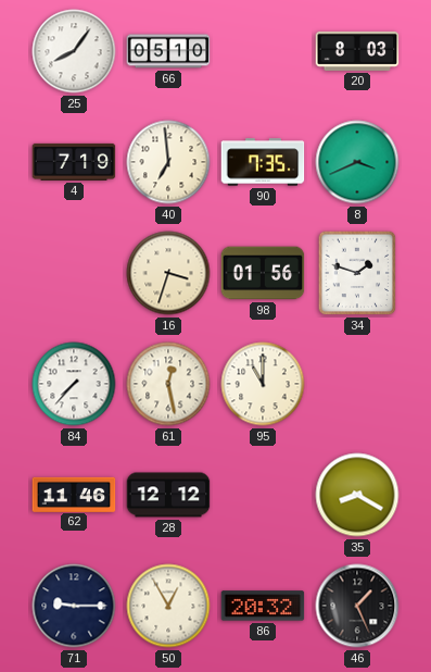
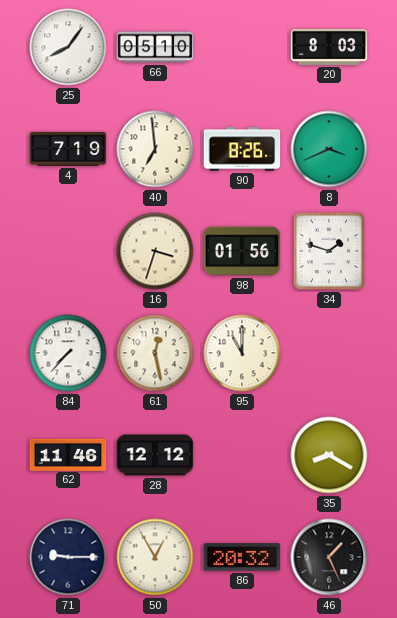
90: 7:35 -> 8:26
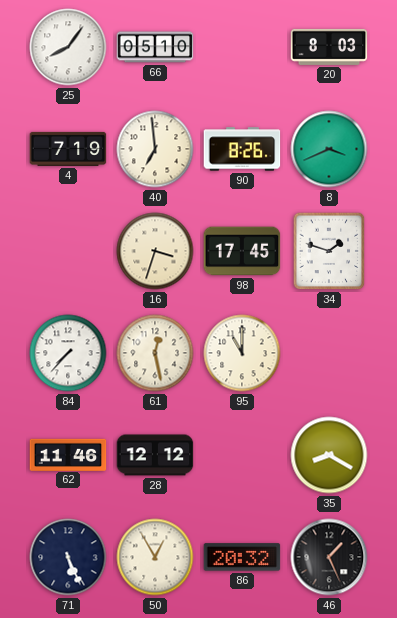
98: 01:56 -> 17:45
71: 9:15 -> 5:26
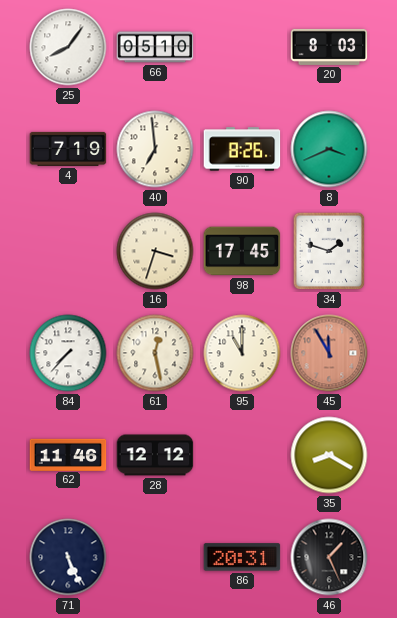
45: none -> 11:55
50: 12:55 -> none
86: 20:32 -> 20:31
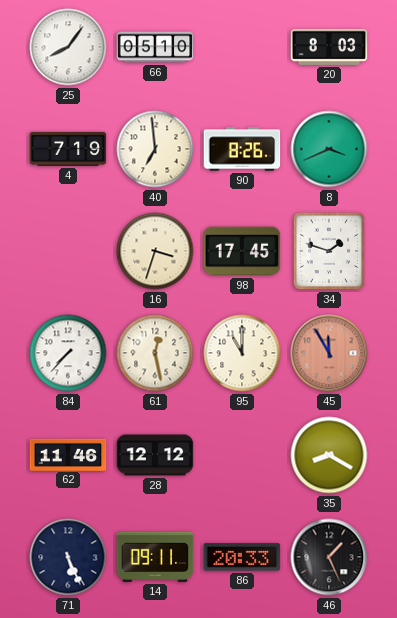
14: none -> 09:11
86: 20:31 -> 20:33
